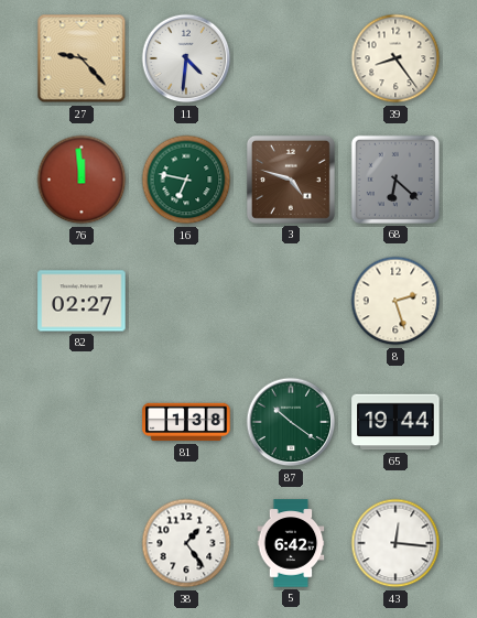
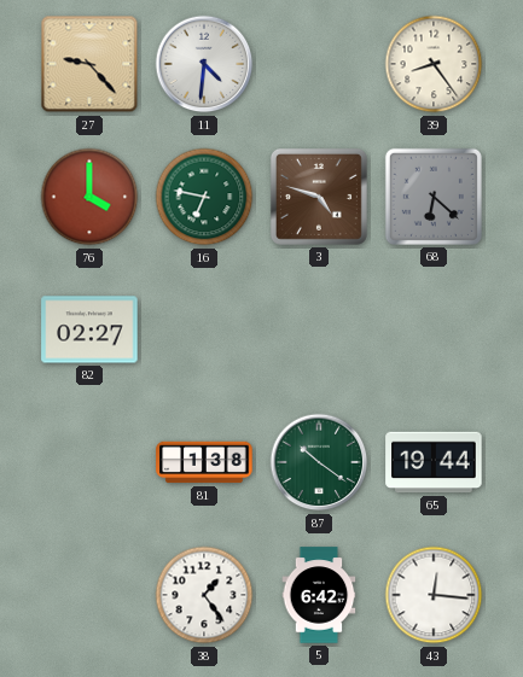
76: 11:59 -> 4:00
8: 2:27 -> none
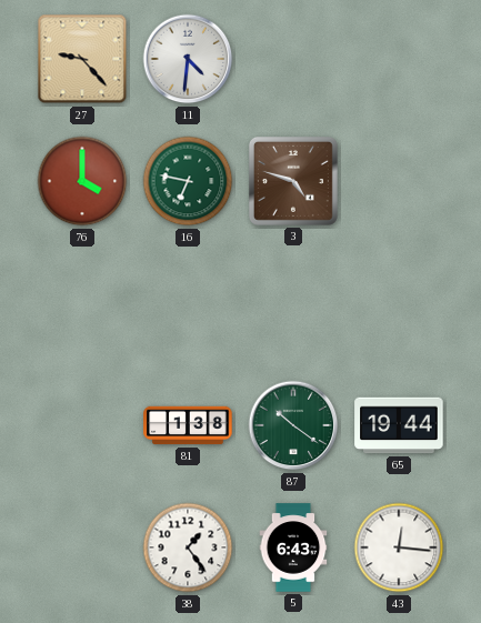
39: 8:24 -> none
68: 6:22 -> none
82: 02:27 -> none
5: 6:42 -> 6:43
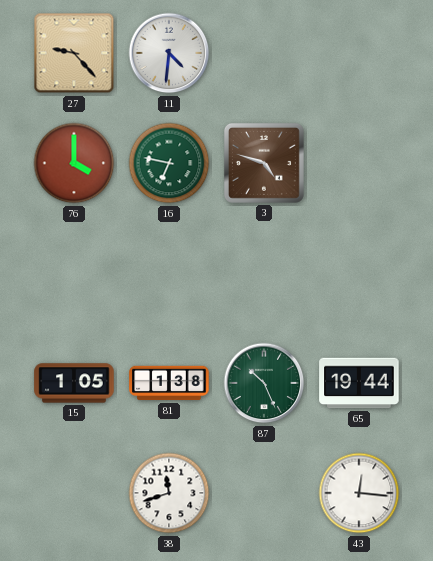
15: none -> 1:05
87: 10:21 -> 10:26
38: 1:24 -> 11:42
5: 6:43 -> none
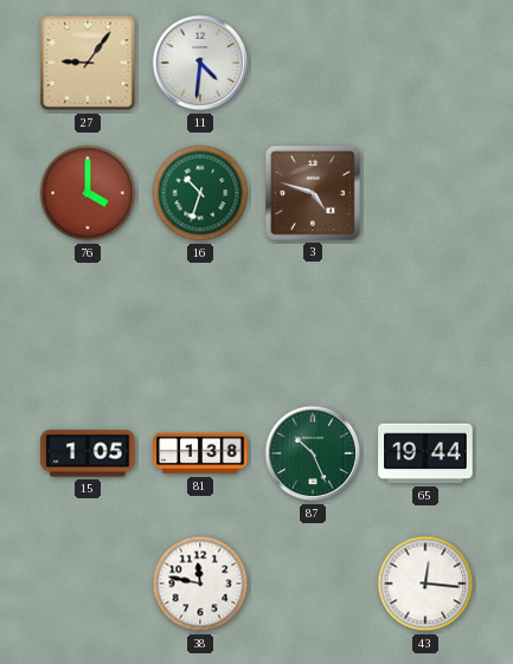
27: 9:23 -> 9:06
16: 6:47 -> 10:33
38: 11:42 -> 11:47
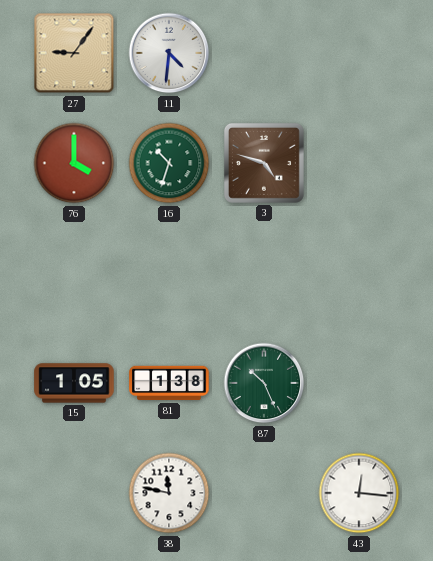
65: 19:44 -> none
